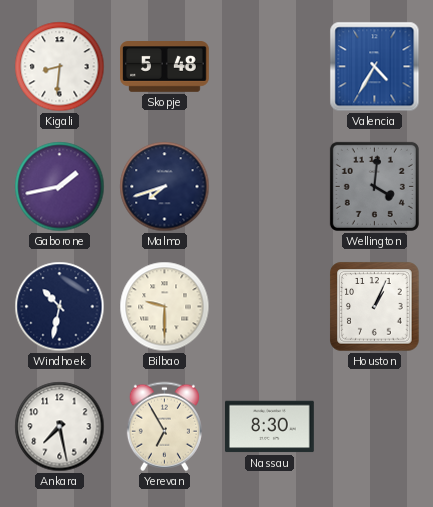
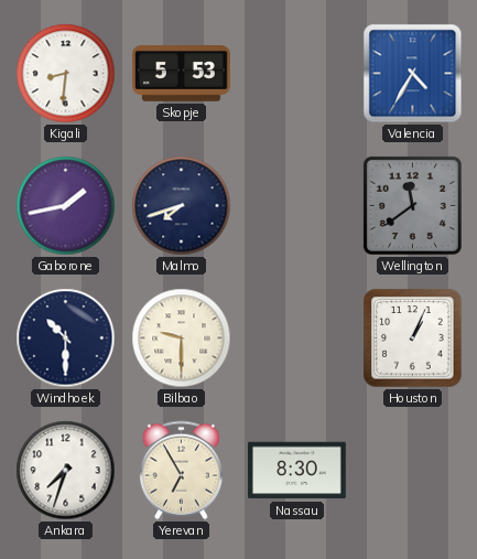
Skopje: 5:48 -> 5:53
Wellington: 4:01 -> 11:39
Windhoek: 10:32 -> 10:30
Ankara: 7:28 -> 7:33
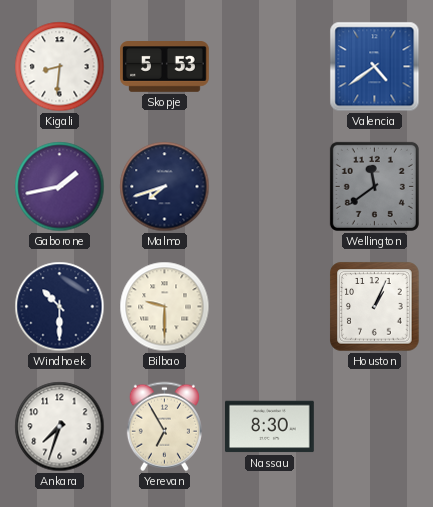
Valencia: 4:35 -> 4:39
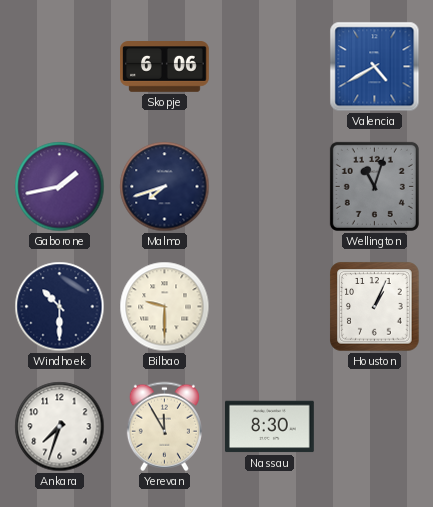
Kigali: 8:31 -> none
Skopje: 5:53 -> 6:06
Valencia: 4:39 -> 4:40
Wellington: 11:39 -> 11:03
Yerevan: 6:55 -> 11:55
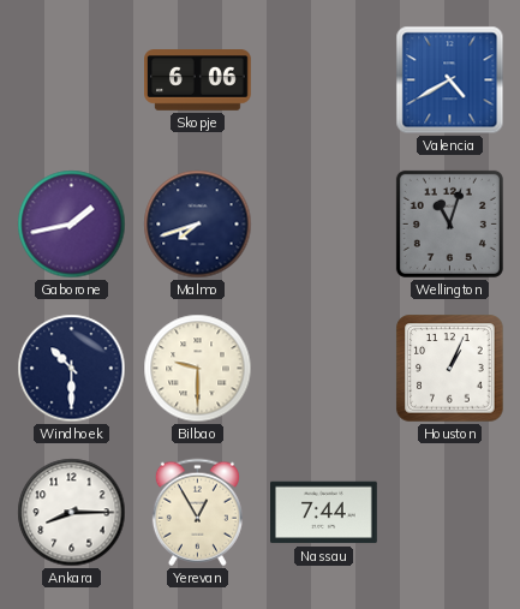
Ankara: 7:33 -> 8:15
Yerevan: 11:55 -> 12:55
Nassau: 8:30 -> 7:44
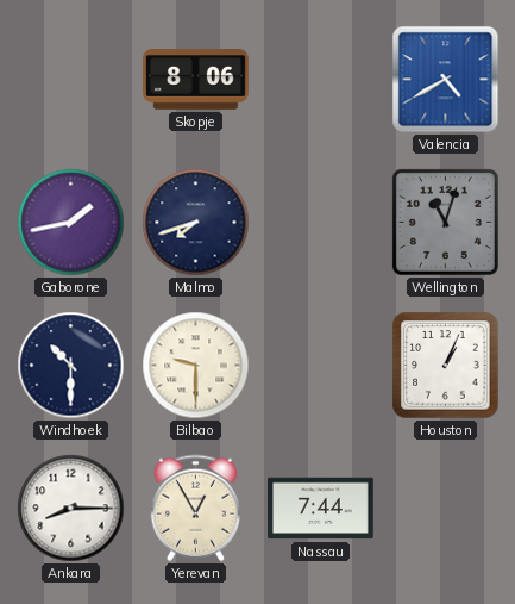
Skopje: 6:06 -> 8:06
